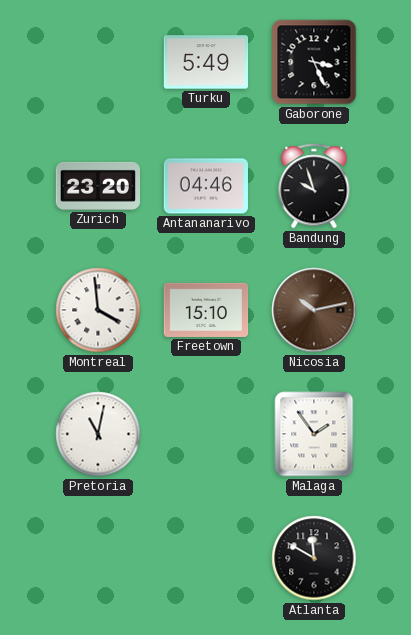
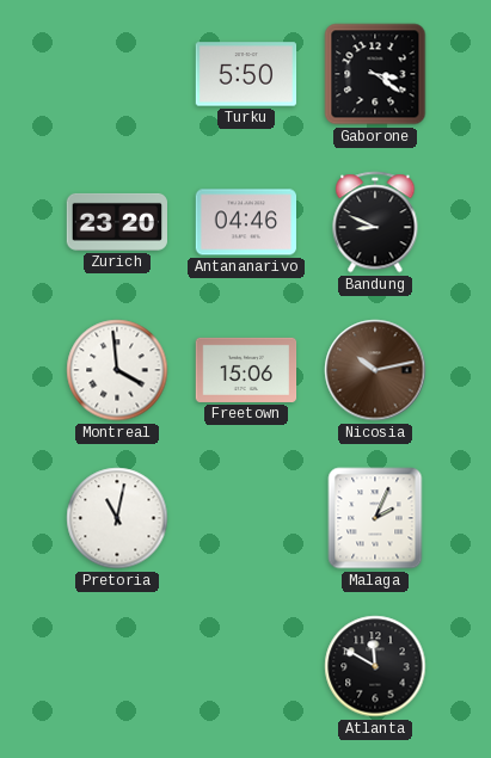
Turku: 5:49 -> 5:50
Gaborone: 3:26 -> 3:21
Bandung: 9:57 -> 8:49
Freetown: 15:10 -> 15:06
Malaga: 1:54 -> 2:04
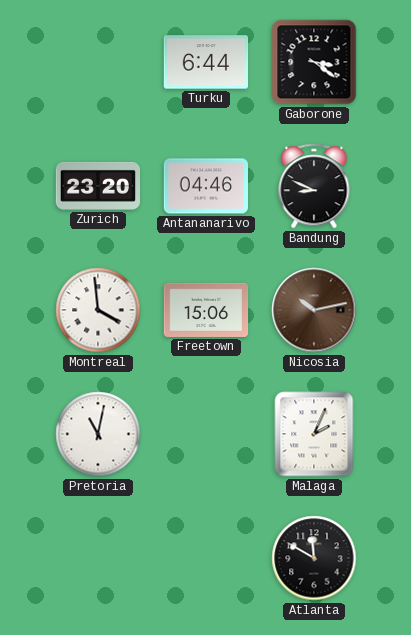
Turku: 5:50 -> 6:44
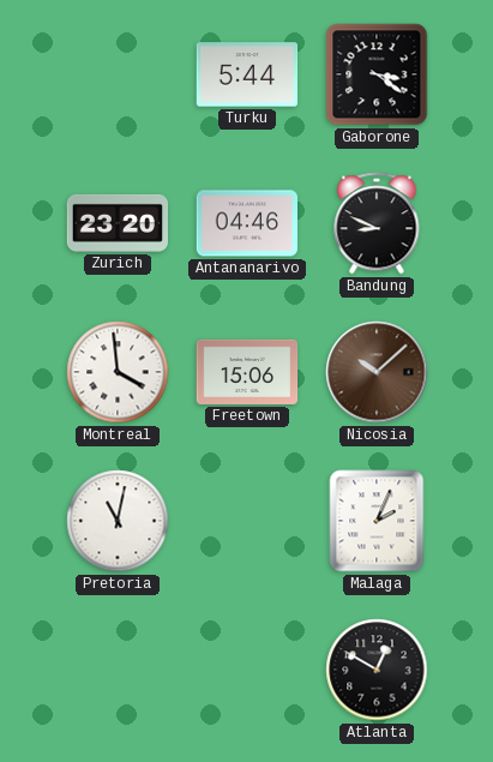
Turku: 6:44 -> 5:44
Nicosia: 10:13 -> 10:08
Atlanta: 11:50 -> 12:50
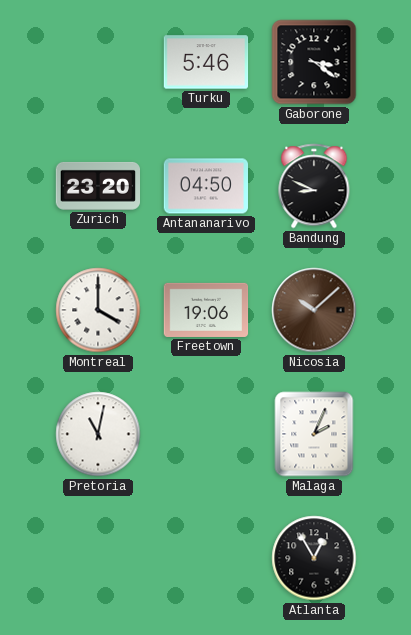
Turku: 5:44 -> 5:46
Antananarivo: 04:46 -> 04:50
Montreal: 3:59 -> 4:00
Freetown: 15:06 -> 19:06
Atlanta: 12:50 -> 12:55
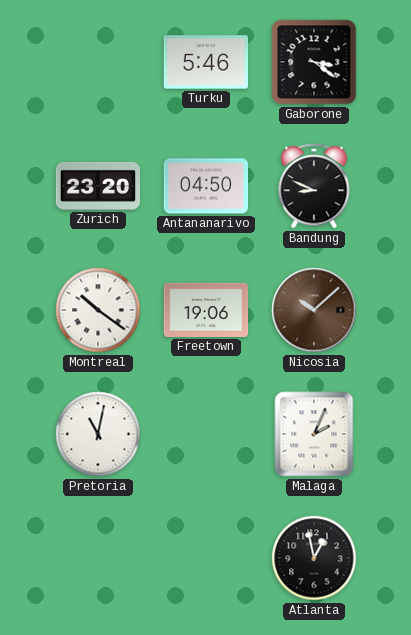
Montreal: 4:00 -> 10:21
Atlanta: 12:55 -> 12:58
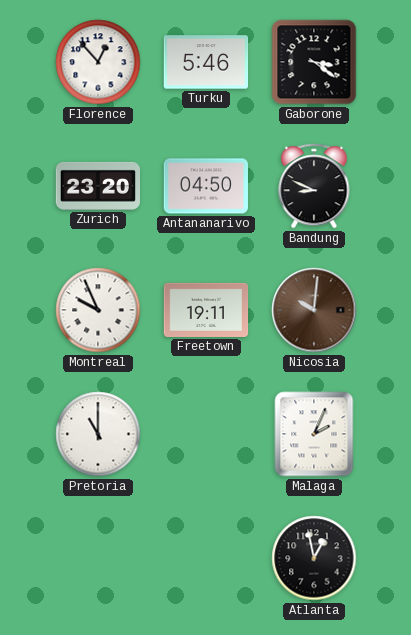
Florence: none -> 12:53
Montreal: 10:21 -> 9:56
Freetown: 19:06 -> 19:11
Nicosia: 10:08 -> 10:01
Pretoria: 11:02 -> 11:00
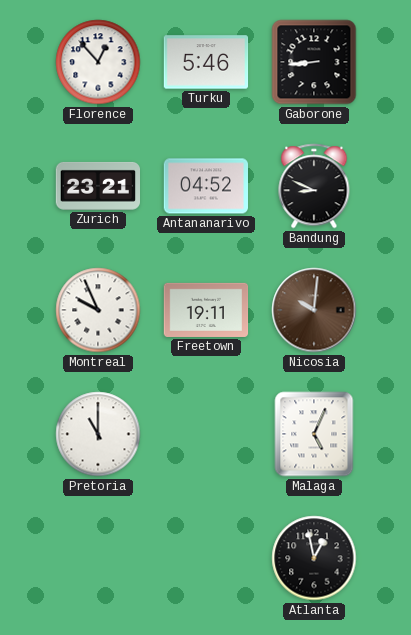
Gaborone: 3:21 -> 8:44
Zurich: 23:20 -> 23:21
Antananarivo: 04:50 -> 04:52
Malaga: 2:04 -> 5:04
